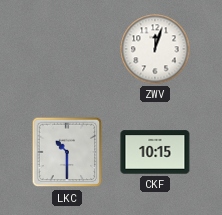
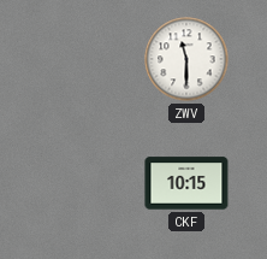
ZWV: 12:03 -> 11:30
LKC: 10:30 -> none
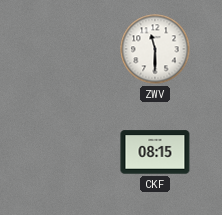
CKF: 10:15 -> 08:15
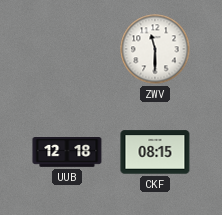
UUB: none -> 12:18
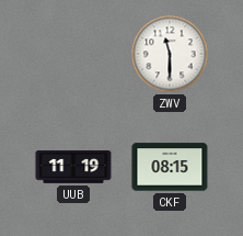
UUB: 12:18 -> 11:19
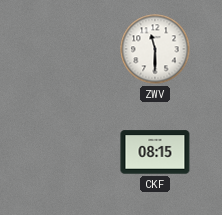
UUB: 11:19 -> none
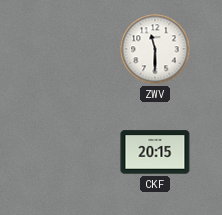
CKF: 08:15 -> 20:15
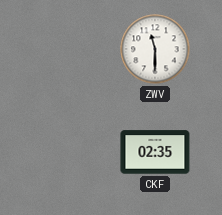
CKF: 20:15 -> 02:35
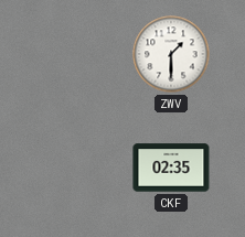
ZWV: 11:30 -> 1:30
